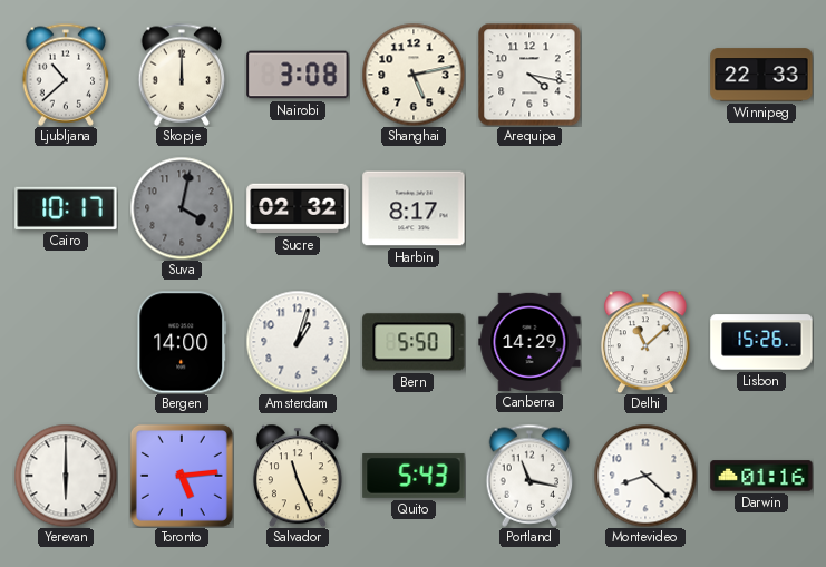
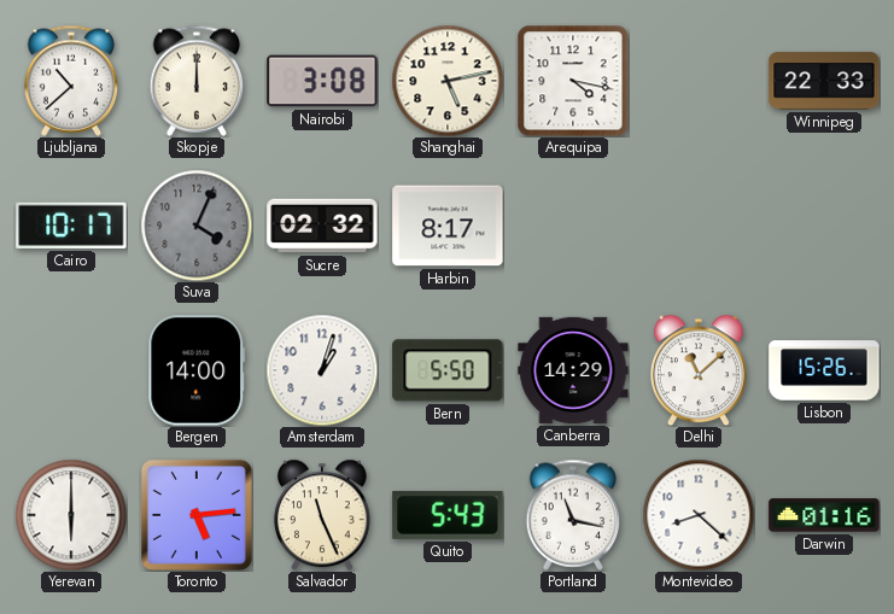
Suva: 4:02 -> 4:04
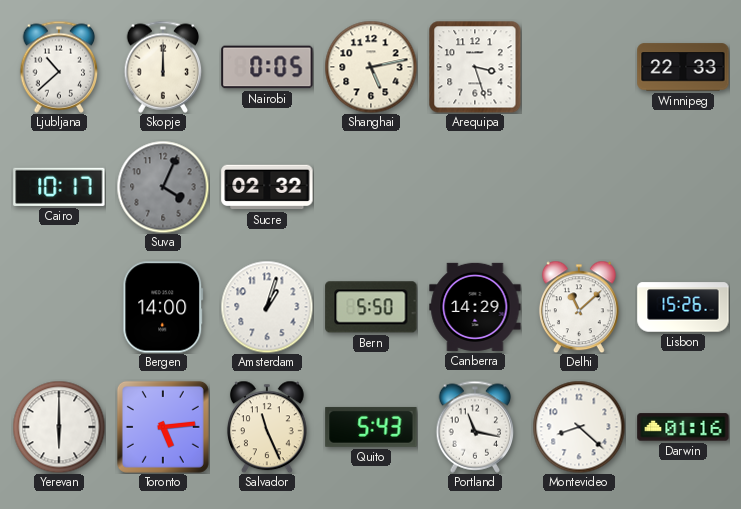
Nairobi: 3:08 -> 0:05
Arequipa: 4:17 -> 3:27
Harbin: 8:17 -> none
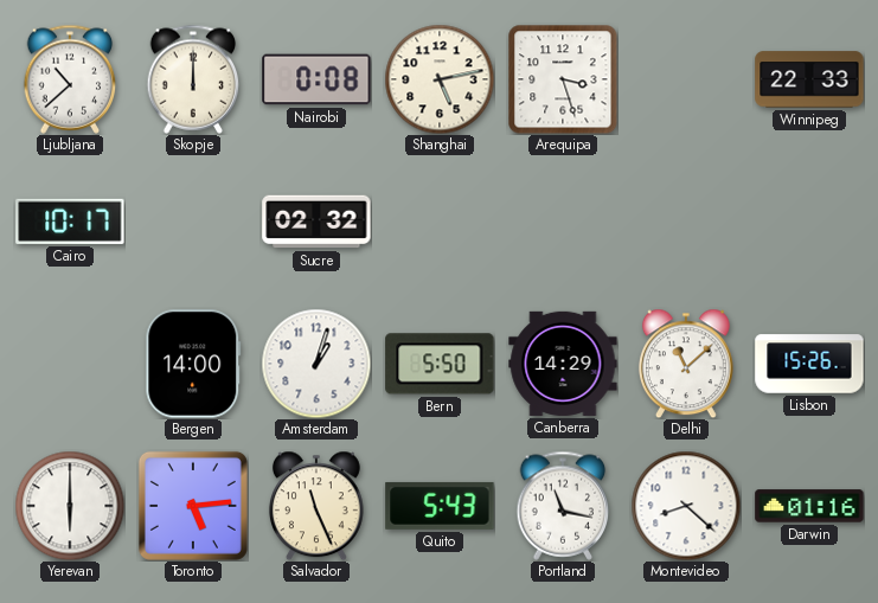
Nairobi: 0:05 -> 0:08
Suva: 4:04 -> none
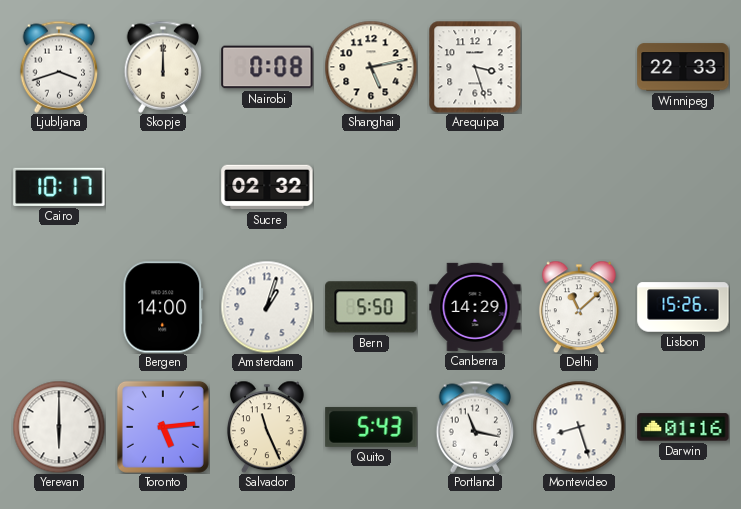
Ljubljana: 10:38 -> 3:42
Montevideo: 8:22 -> 8:27
